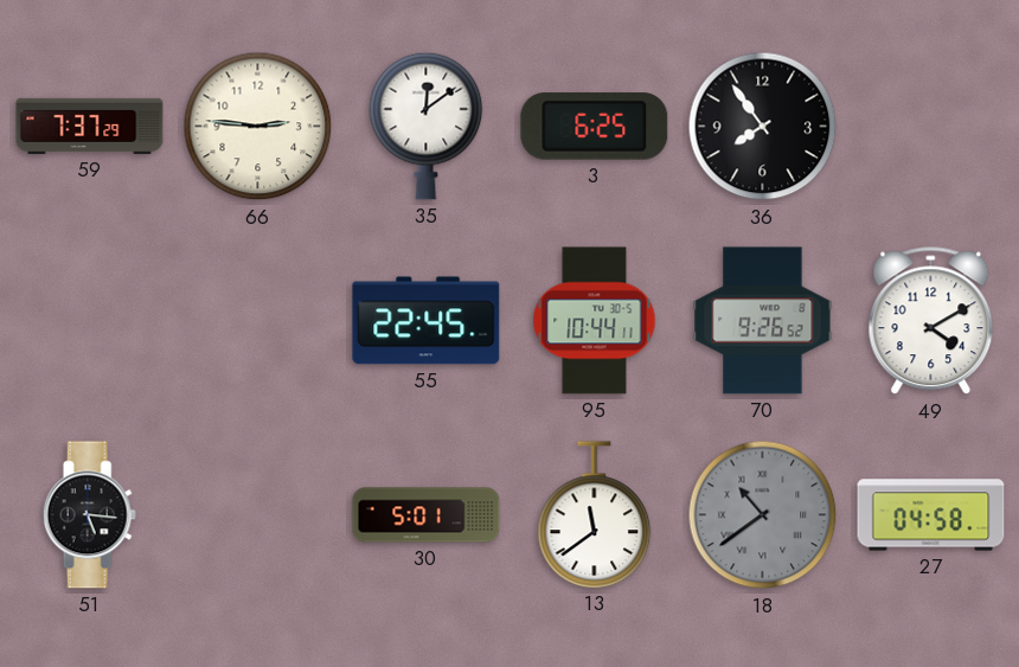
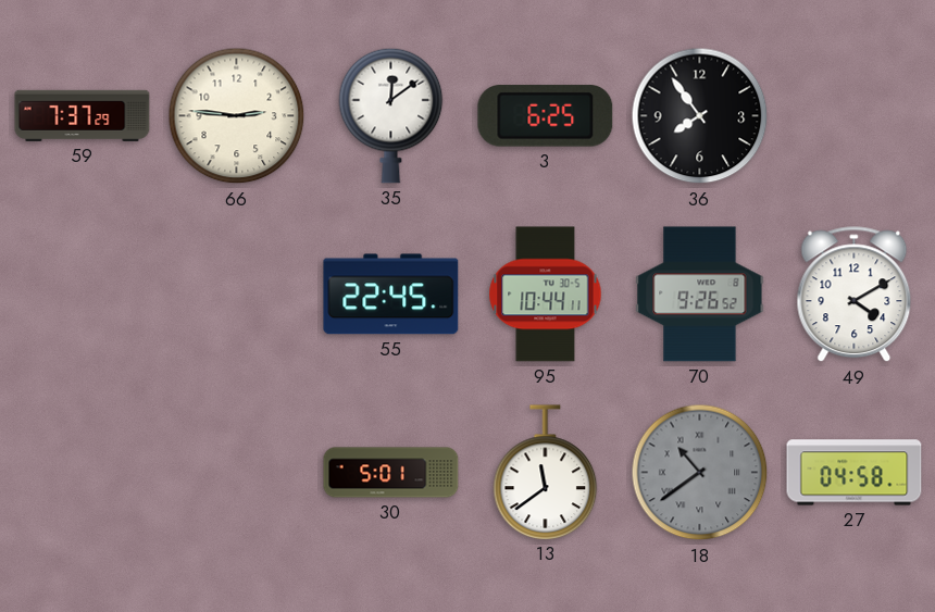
51: 5:16 -> none
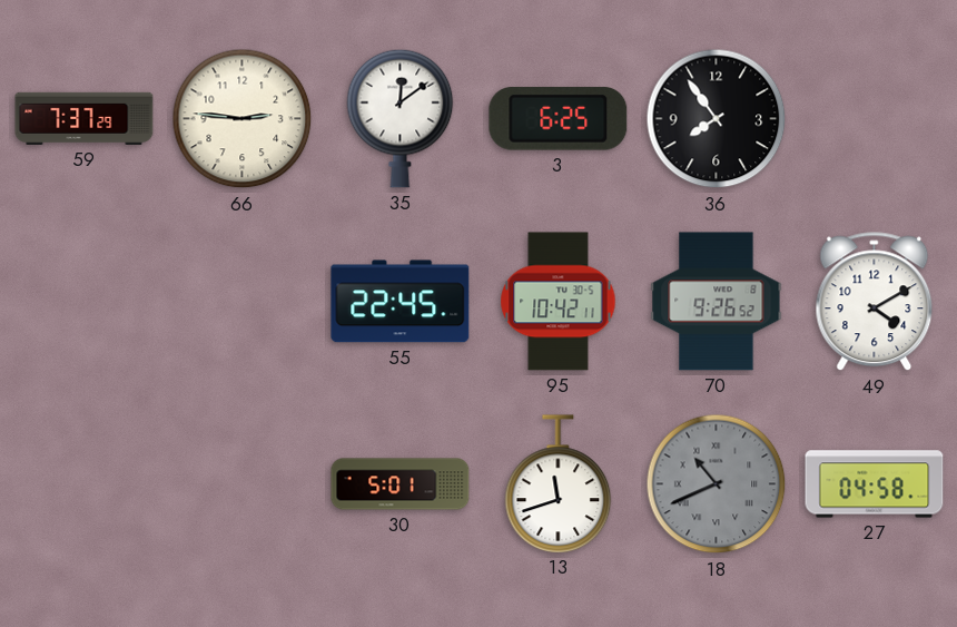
95: 10:44 -> 10:42
13: 11:39 -> 11:42
18: 10:39 -> 10:41
